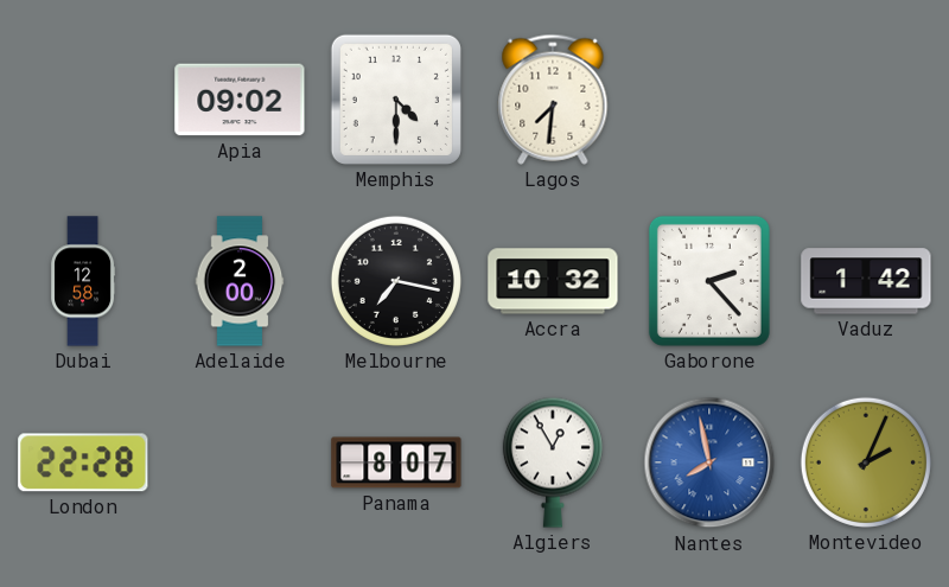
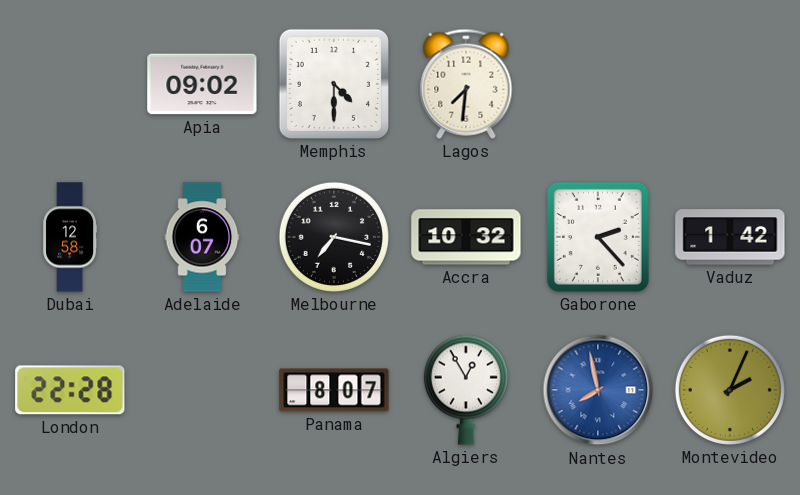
Adelaide: 2:00 -> 6:07
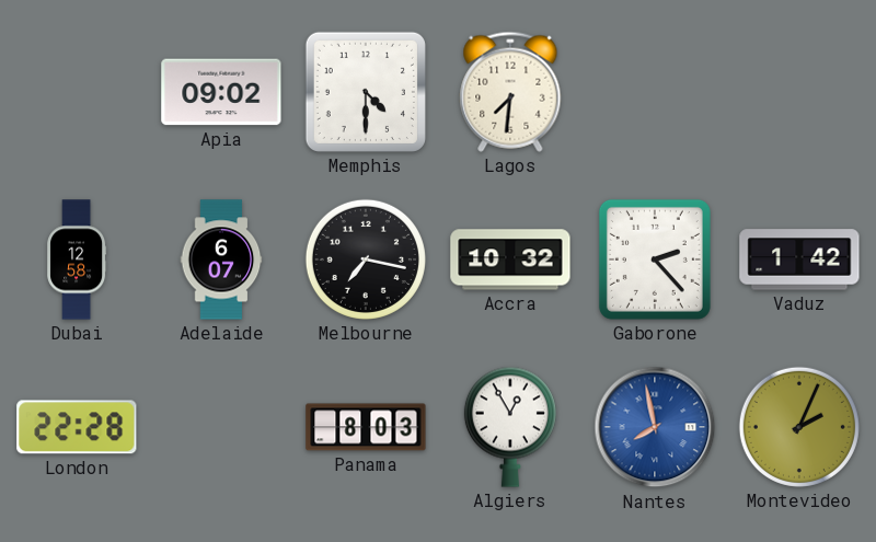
Panama: 8:07 -> 8:03
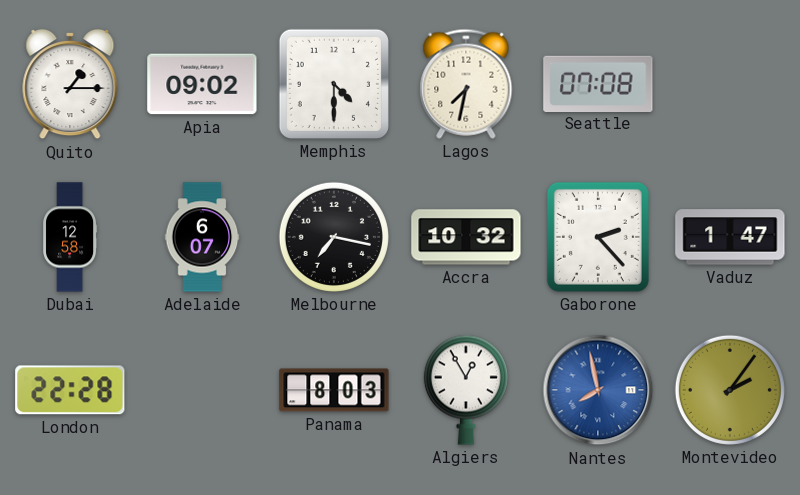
Quito: none -> 1:15
Lagos: 7:31 -> 7:32
Seattle: none -> 07:08
Vaduz: 1:42 -> 1:47
Montevideo: 2:04 -> 2:06
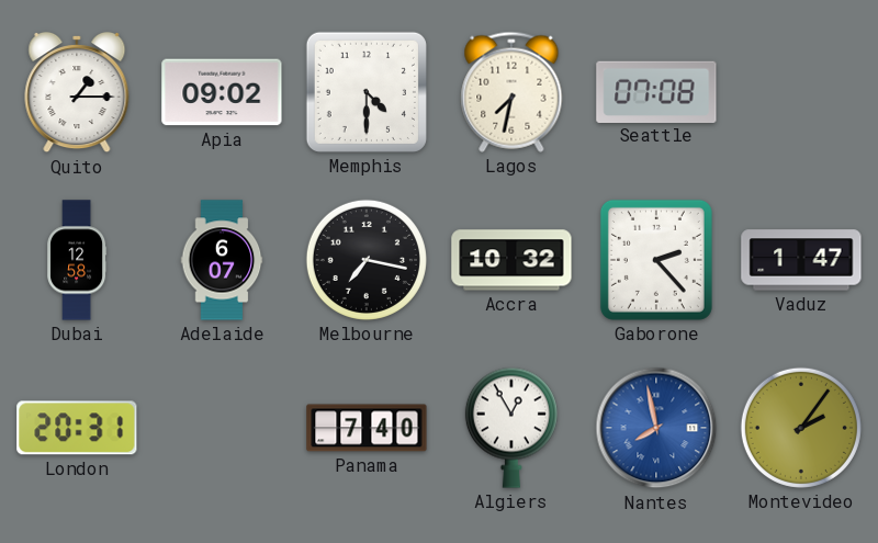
London: 22:28 -> 20:31
Panama: 8:03 -> 7:40
